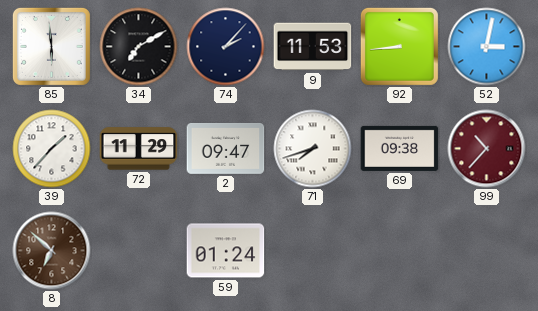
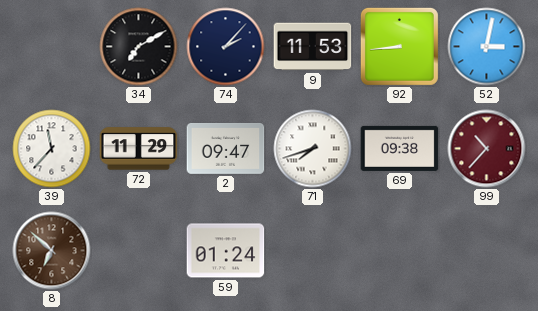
85: 5:59 -> none
39: 1:37 -> 11:37
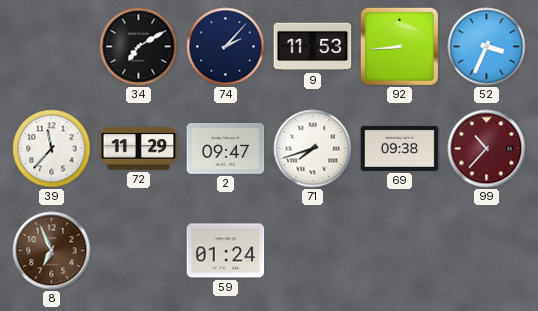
52: 3:02 -> 3:34
8: 6:52 -> 6:56
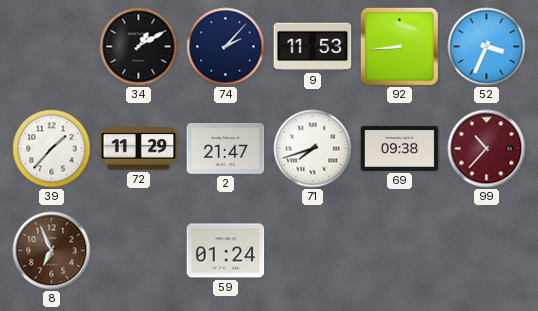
34: 7:10 -> 1:10
39: 11:37 -> 1:37
2: 09:47 -> 21:47
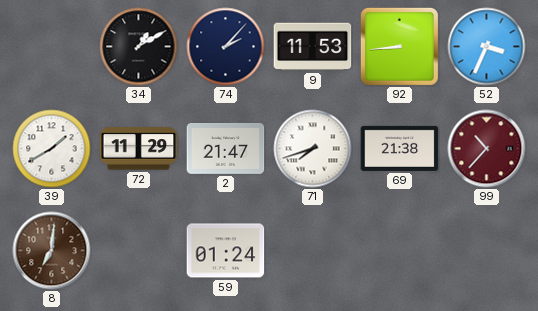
39: 1:37 -> 1:40
69: 09:38 -> 21:38
8: 6:56 -> 7:01
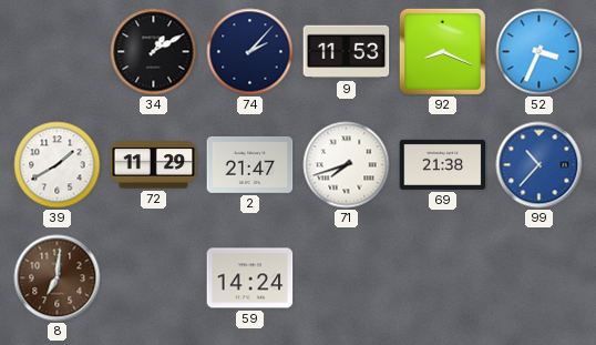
92: 8:44 -> 8:19
99 dial: burgundy -> blue
59: 01:24 -> 14:24
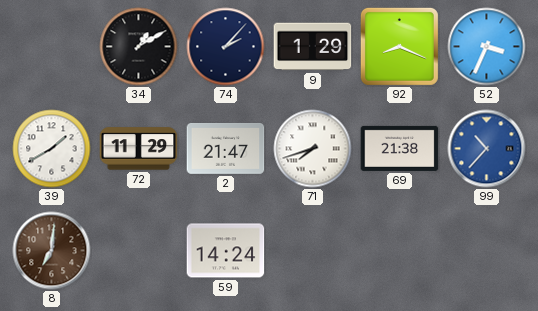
9: 11:53 -> 1:29
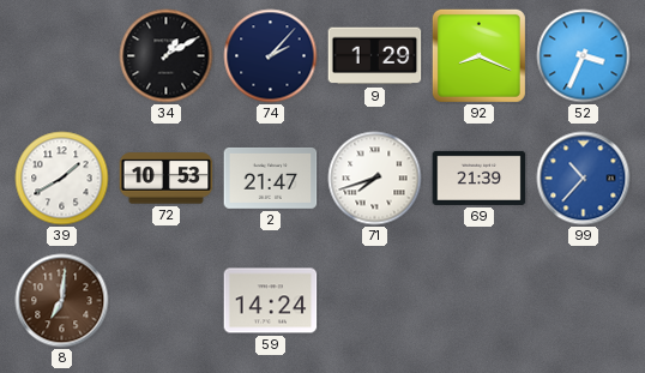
72: 11:29 -> 10:53
69: 21:38 -> 21:39
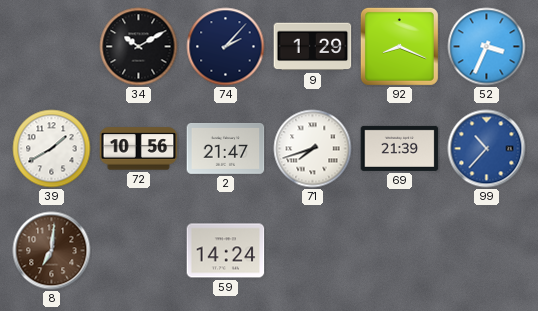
34: 1:10 -> 10:10
72: 10:53 -> 10:56
